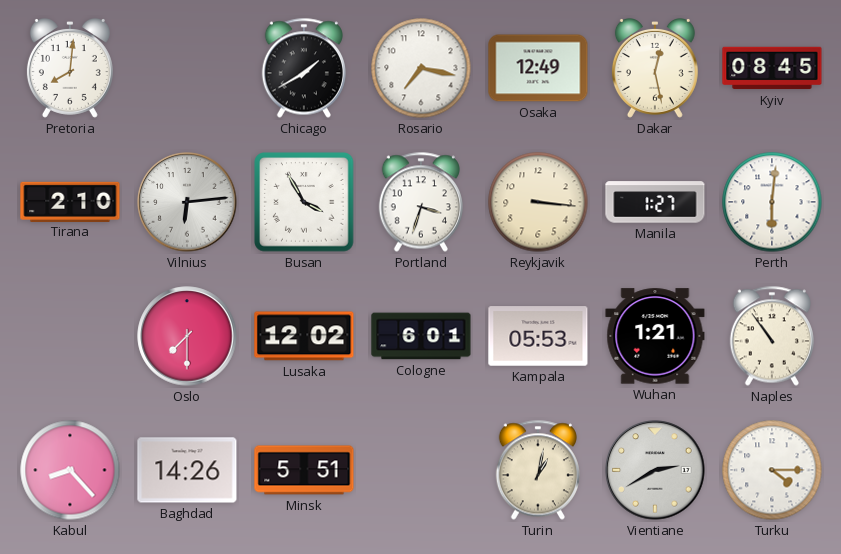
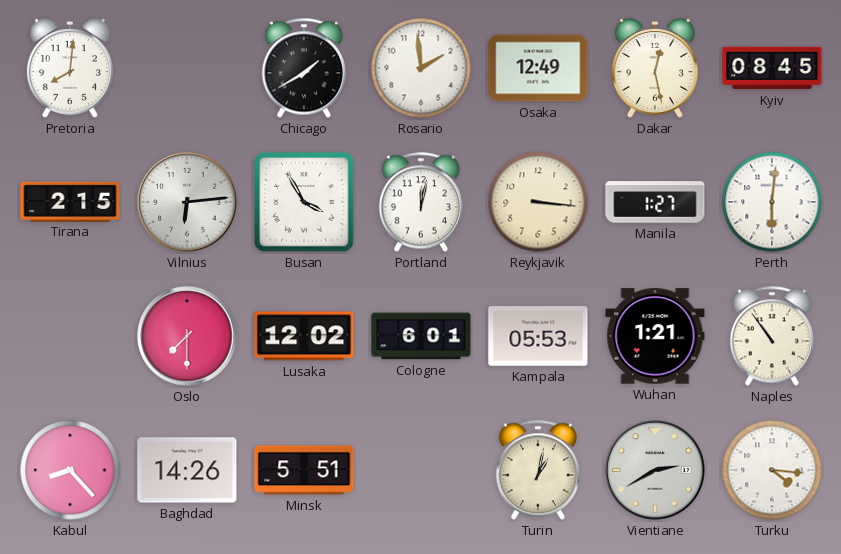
Rosario: 7:17 -> 1:59
Tirana: 2:10 -> 2:15
Portland: 3:33 -> 12:02
Turku: 4:15 -> 4:16
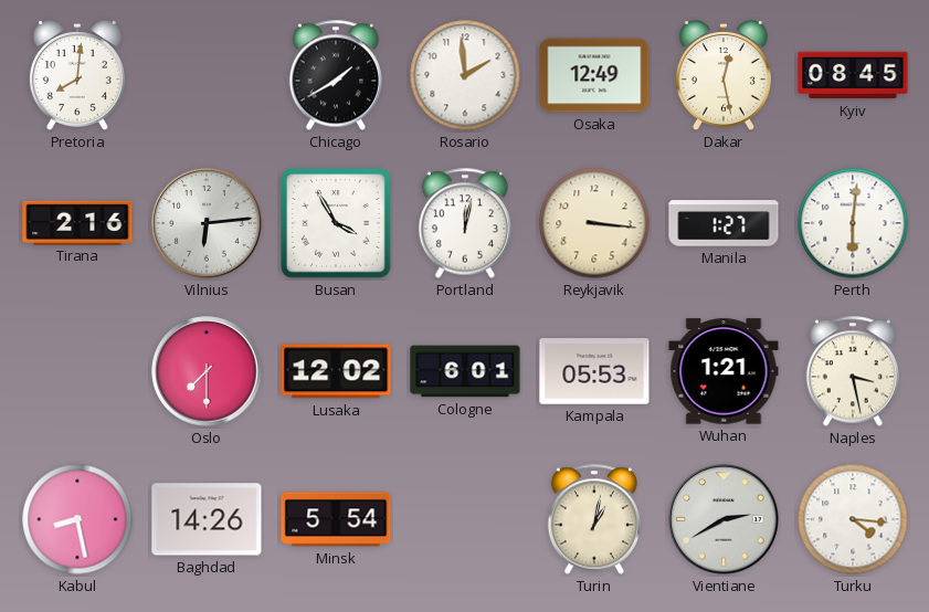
Tirana: 2:15 -> 2:16
Naples: 10:54 -> 3:28
Kabul: 8:23 -> 8:28
Minsk: 5:51 -> 5:54
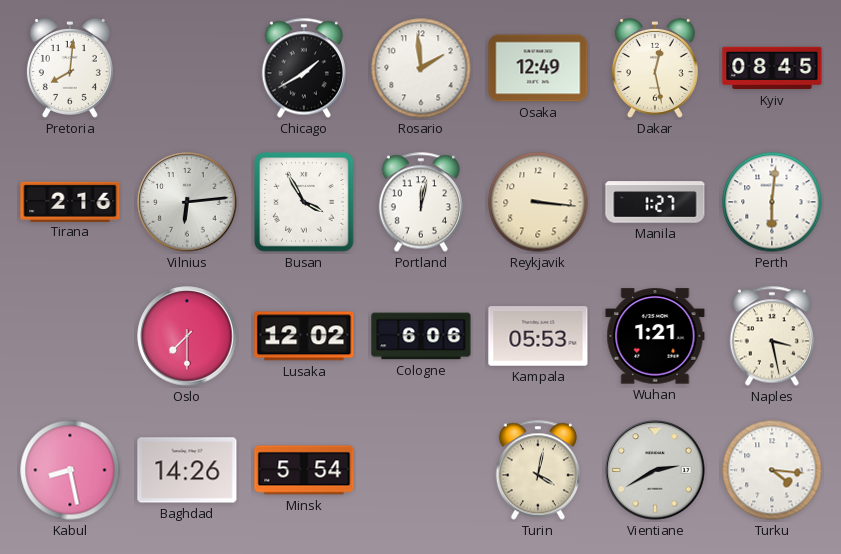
Cologne: 6:01 -> 6:06
Turin: 1:02 -> 4:02
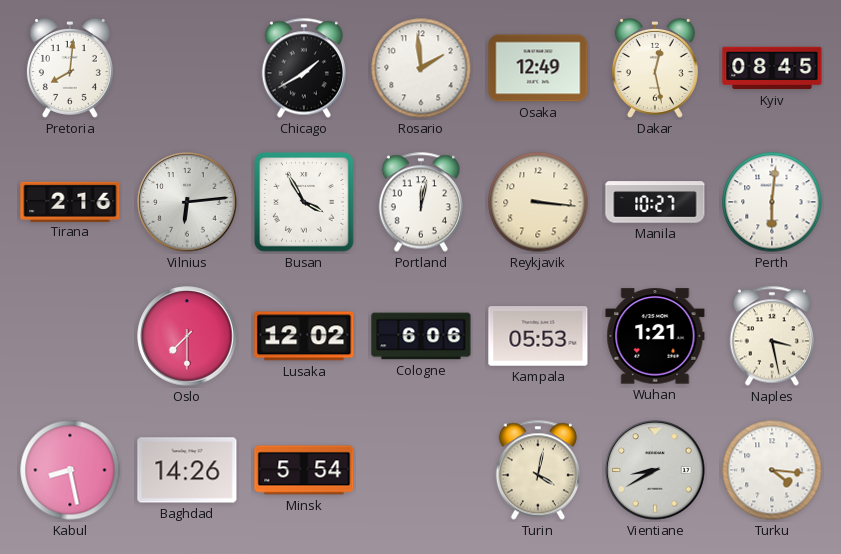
Manila: 1:27 -> 10:27
Vientiane: 2:40 -> 8:40
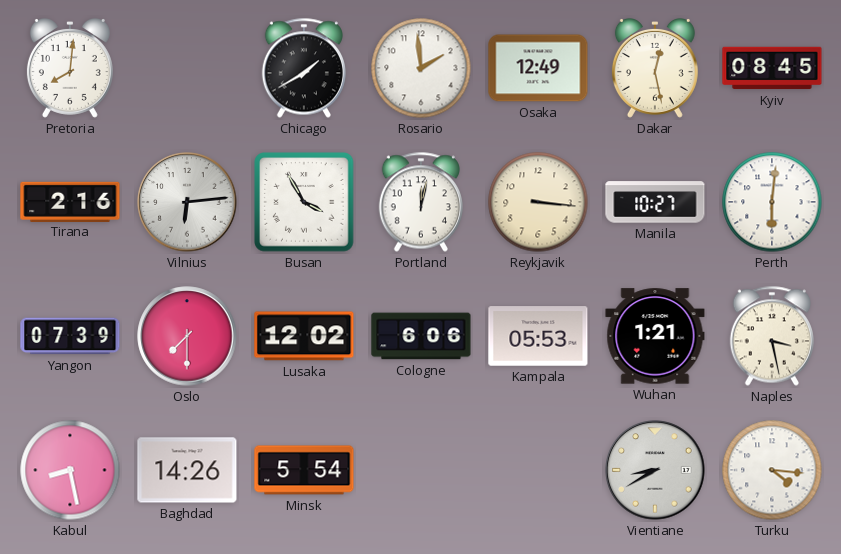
Yangon: none -> 07:39
Turin: 4:02 -> none
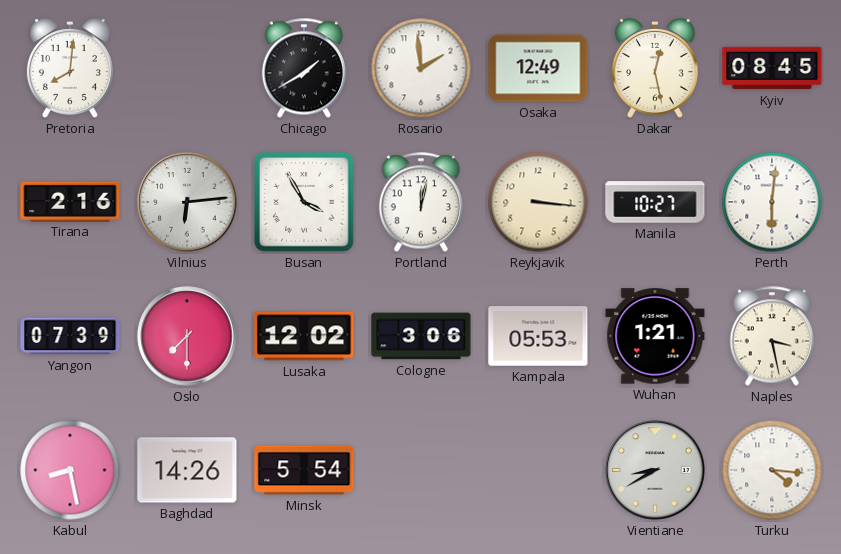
Cologne: 6:06 -> 3:06
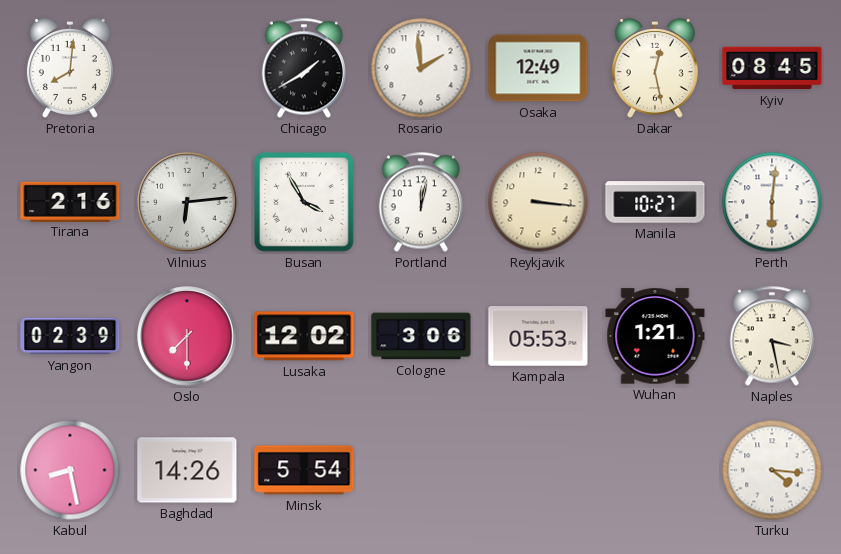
Yangon: 07:39 -> 02:39
Vientiane: 8:40 -> none
